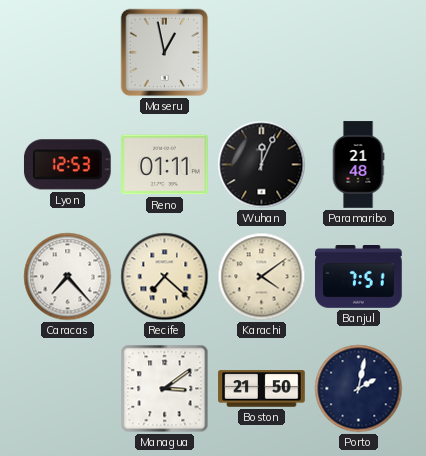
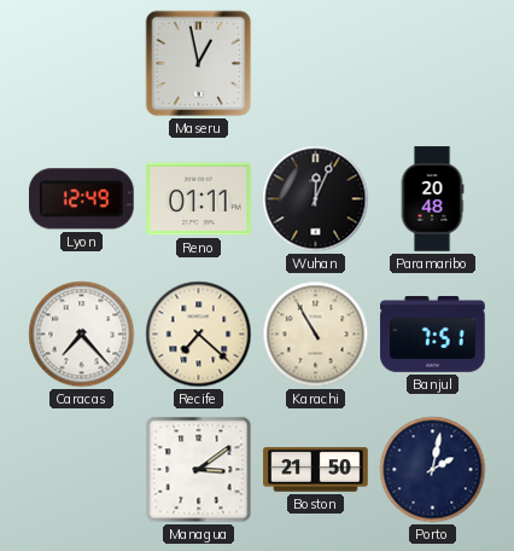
Lyon: 12:53 -> 12:49
Paramaribo: 21:48 -> 20:48
Karachi: 4:09 -> 10:55
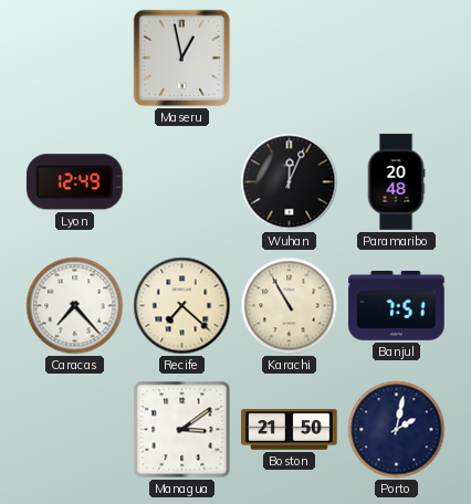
Reno: 01:11 -> none
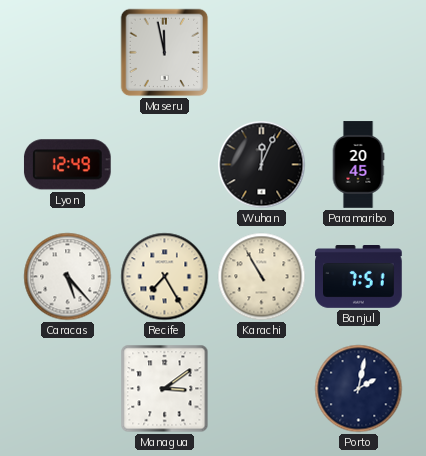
Maseru: 12:58 -> 11:58
Paramaribo: 20:48 -> 20:45
Caracas: 7:23 -> 5:23
Recife: 7:22 -> 7:25
Boston: 21:50 -> none
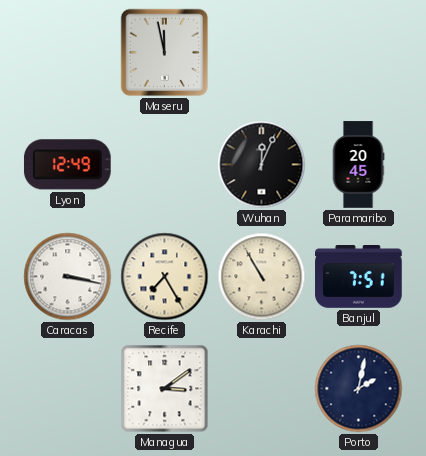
Caracas: 5:23 -> 3:17
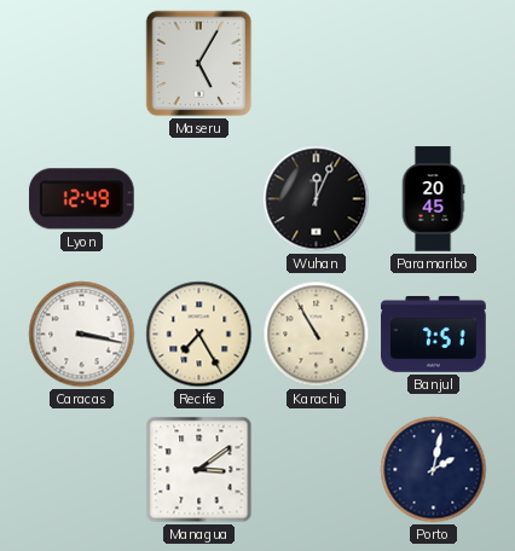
Maseru: 11:58 -> 5:05
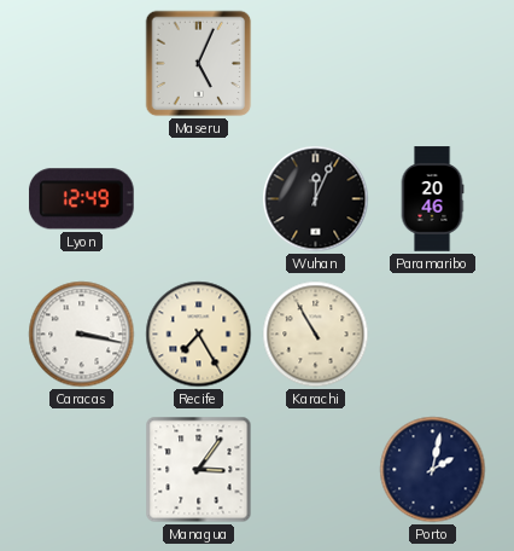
Maseru: 5:05 -> 5:04
Paramaribo: 20:45 -> 20:46
Banjul: 7:51 -> none
Managua: 3:09 -> 3:06
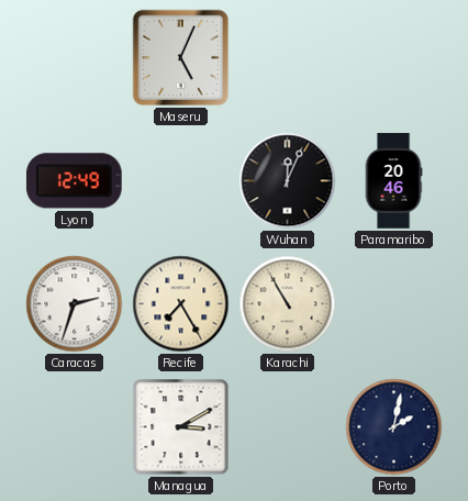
Caracas: 3:17 -> 2:33
Managua: 3:06 -> 3:10
